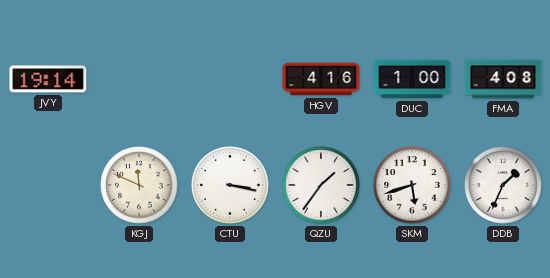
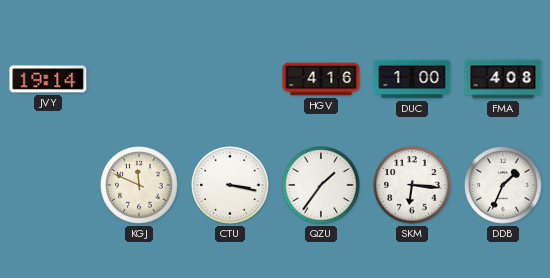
SKM: 5:42 -> 6:16
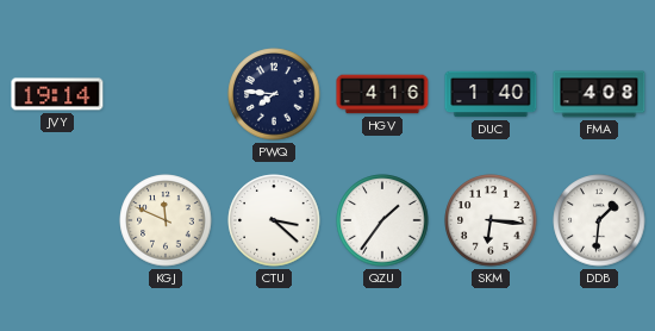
PWQ: none -> 7:46
DUC: 1:00 -> 1:40
CTU: 3:17 -> 3:22
DDB: 1:34 -> 1:31
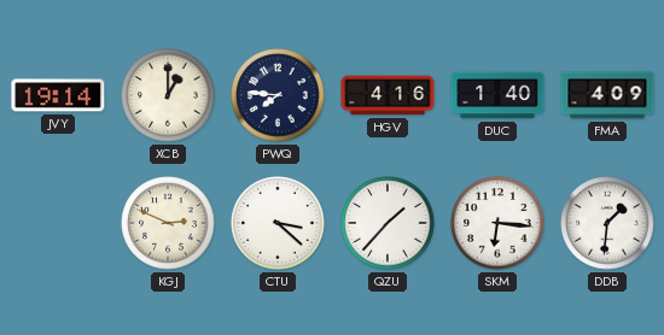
XCB: none -> 1:00
FMA: 4:08 -> 4:09
KGJ: 11:49 -> 2:49
QZU: 1:36 -> 1:37
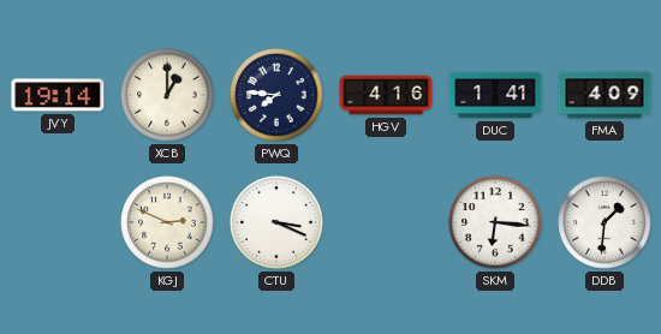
DUC: 1:40 -> 1:41
CTU: 3:22 -> 3:19
QZU: 1:37 -> none
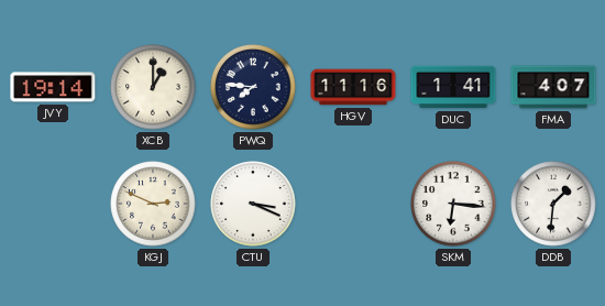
HGV: 4:16 -> 11:16
FMA: 4:09 -> 4:07
